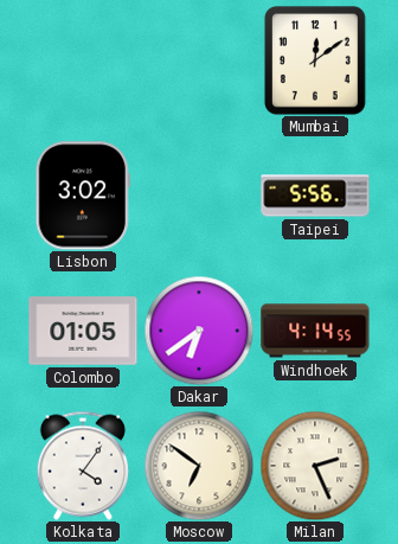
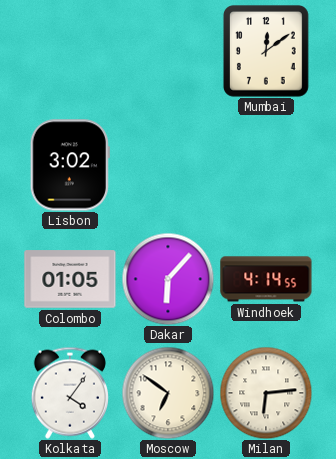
Taipei: 5:56 -> none
Dakar: 6:39 -> 6:07
Milan: 2:26 -> 6:14
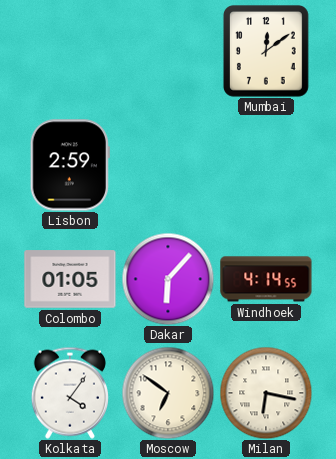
Lisbon: 3:02 -> 2:59
Milan: 6:14 -> 6:17
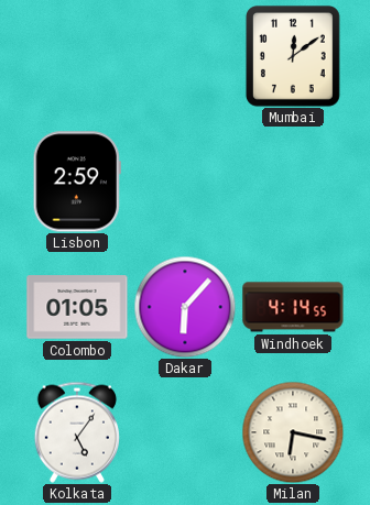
Kolkata: 4:06 -> 5:06
Moscow: 6:51 -> none
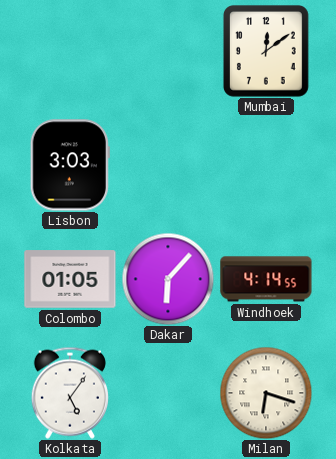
Lisbon: 2:59 -> 3:03
Milan: 6:17 -> 6:18
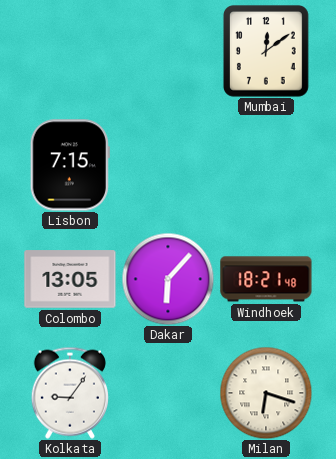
Lisbon: 3:03 -> 7:15
Colombo: 01:05 -> 13:05
Windhoek: 4:14 -> 18:21
Kolkata: 5:06 -> 9:06
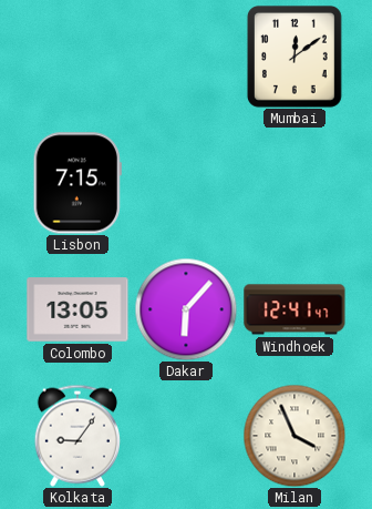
Windhoek: 18:21 -> 12:41
Milan: 6:18 -> 3:56
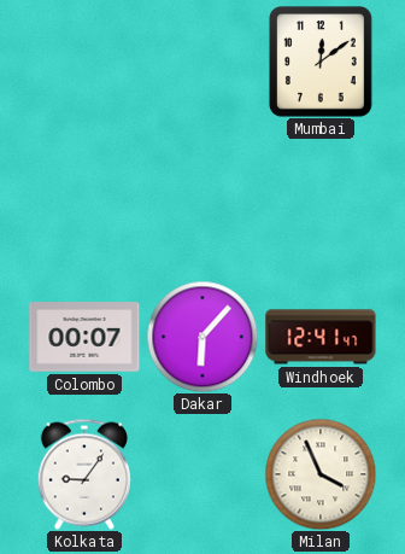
Lisbon: 7:15 -> none
Colombo: 13:05 -> 00:07
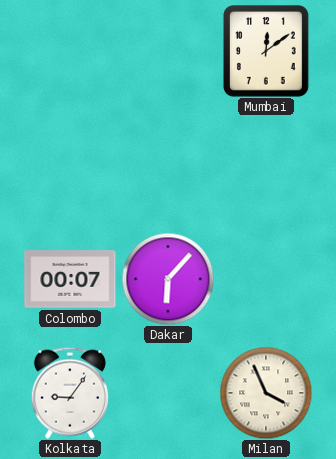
Windhoek: 12:41 -> none
